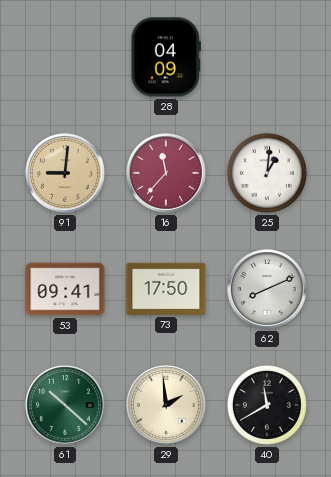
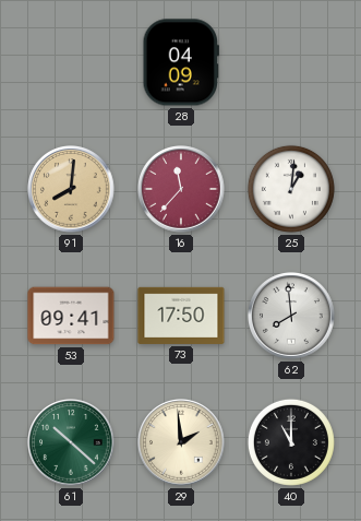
91: 9:01 -> 8:01
62: 8:11 -> 7:59
40: 11:40 -> 11:00
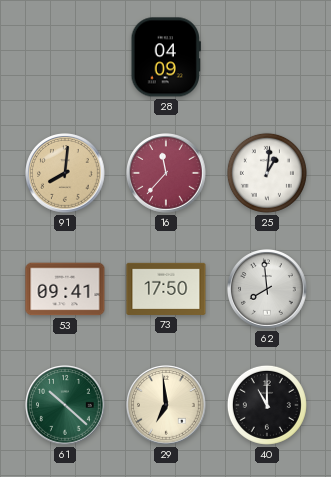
29: 1:59 -> 6:59
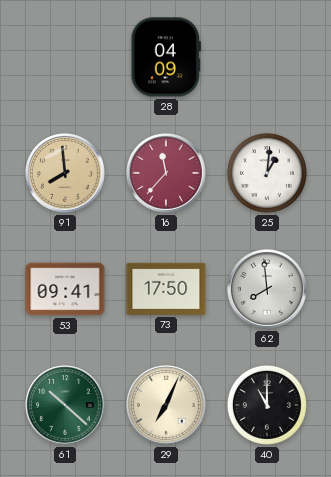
91: 8:01 -> 7:59
29: 6:59 -> 7:04
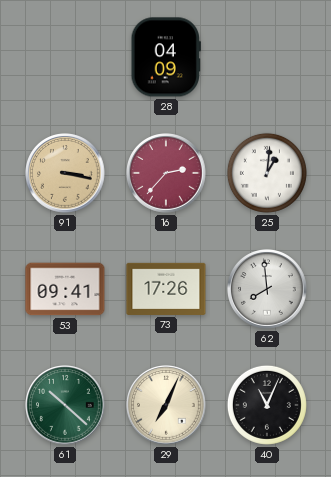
91: 7:59 -> 3:17
16: 11:37 -> 2:37
73: 17:50 -> 17:26
40: 11:00 -> 11:04
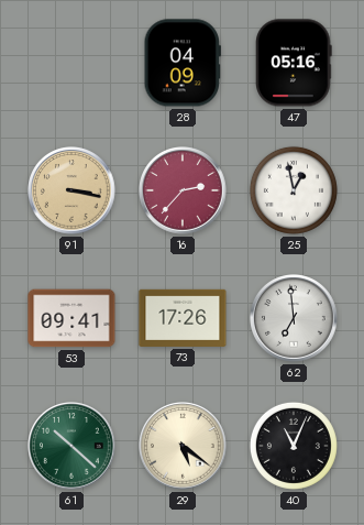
47: none -> 05:16
25: 1:01 -> 12:58
62: 7:59 -> 6:59
29: 7:04 -> 5:21
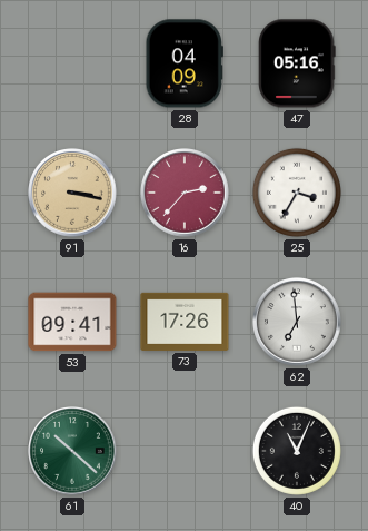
25: 12:58 -> 3:35
29: 5:21 -> none
